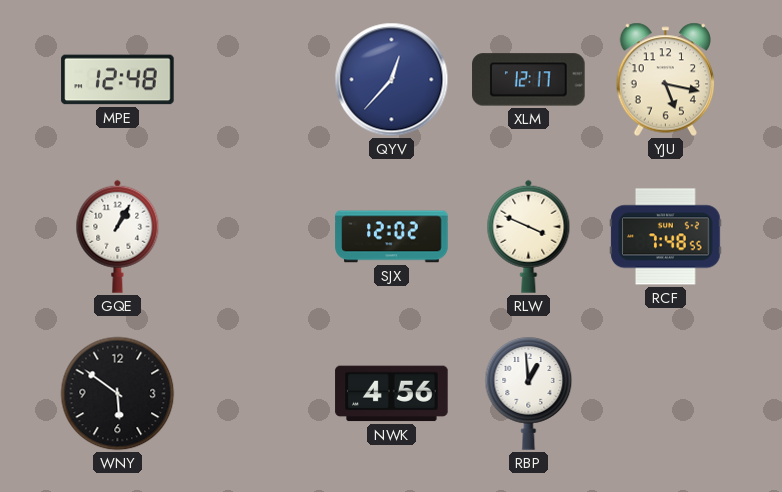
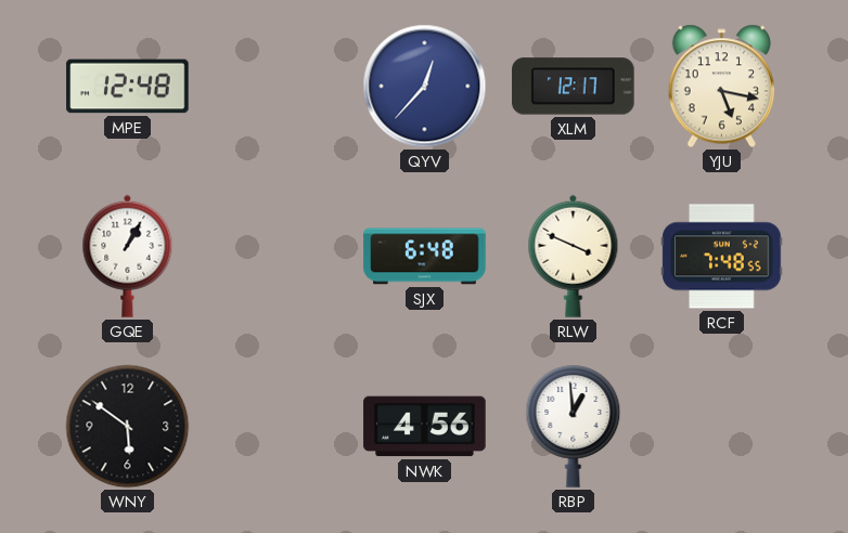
SJX: 12:02 -> 6:48
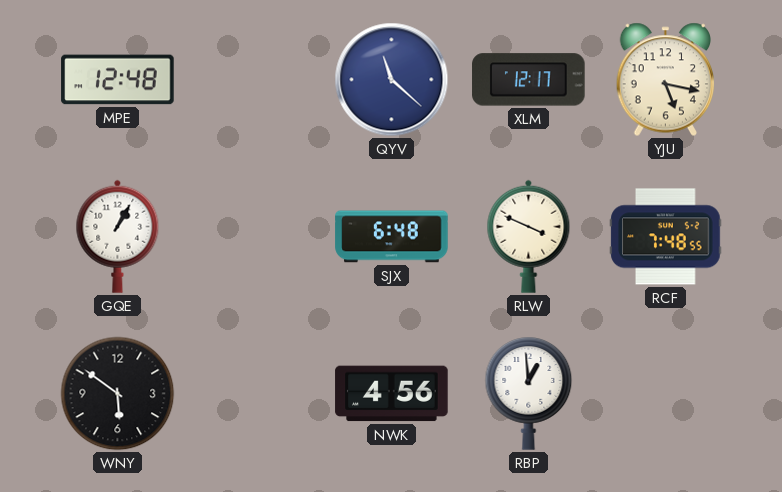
QYV: 12:37 -> 11:22
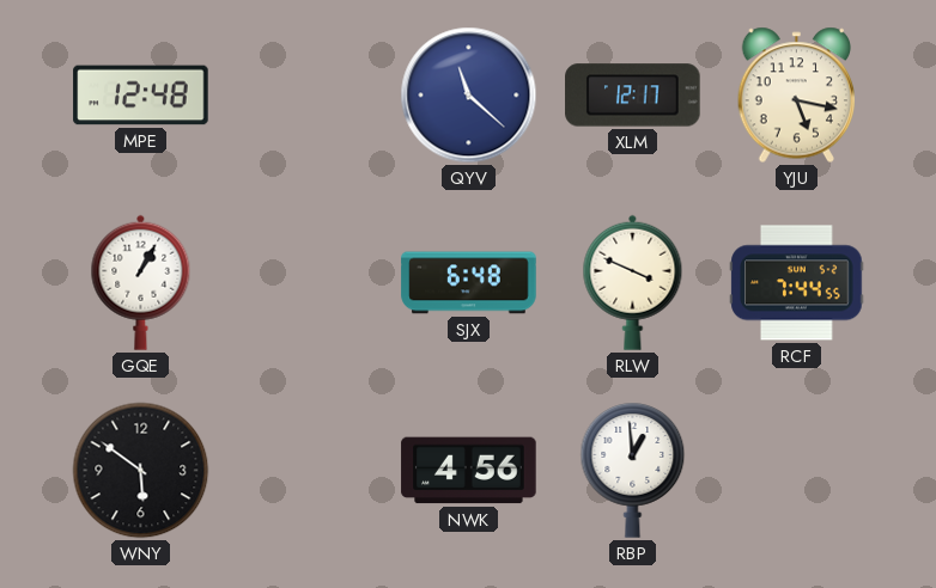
RCF: 7:48 -> 7:44
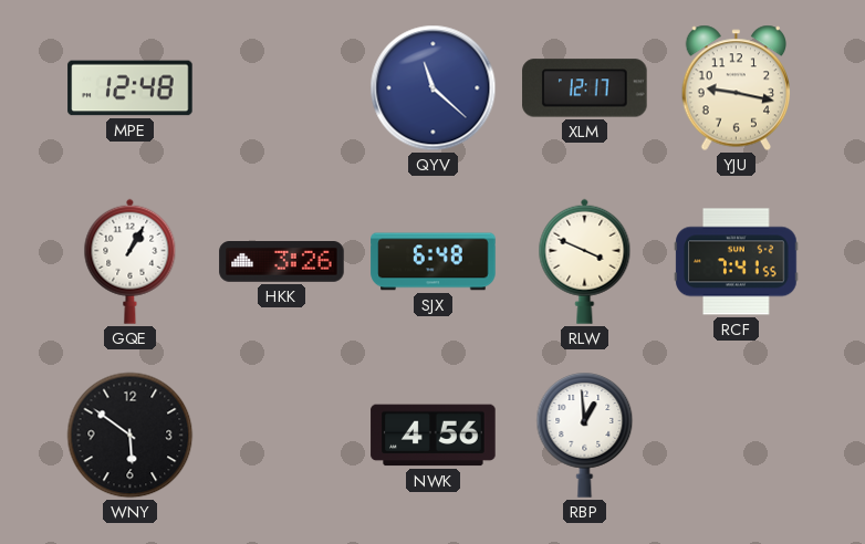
YJU: 5:17 -> 9:17
HKK: none -> 3:26
RCF: 7:44 -> 7:41
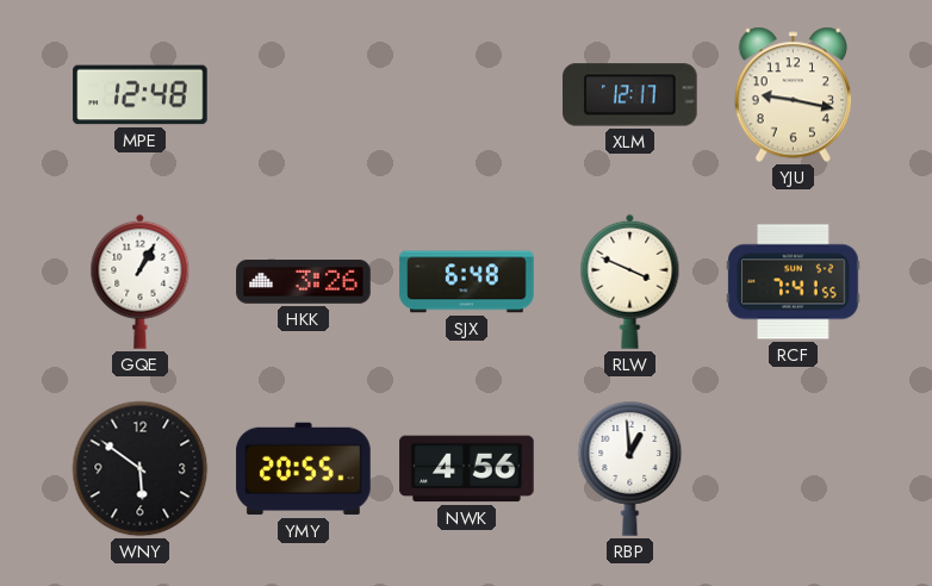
QYV: 11:22 -> none
YMY: none -> 20:55
